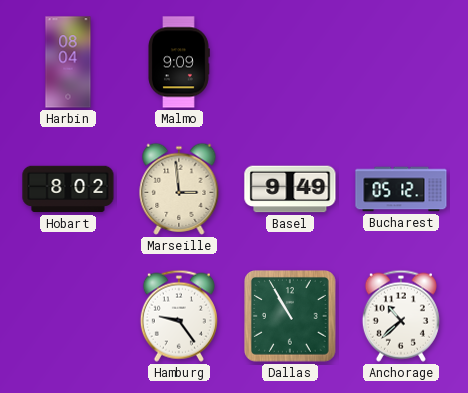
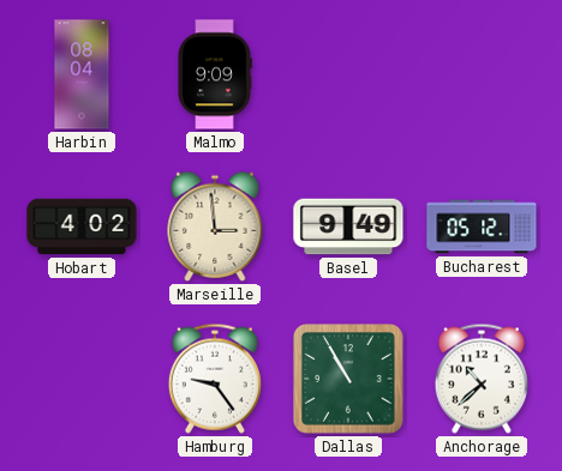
Hobart: 8:02 -> 4:02
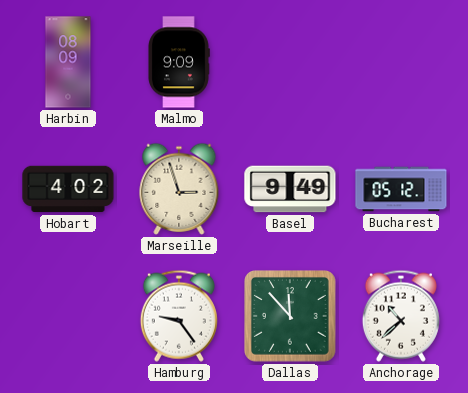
Harbin: 08:04 -> 08:09
Marseille: 2:59 -> 2:57
Dallas: 10:55 -> 11:53
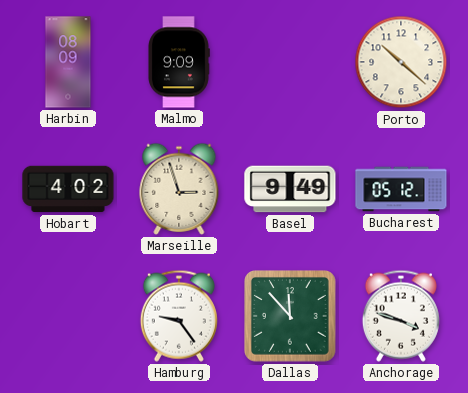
Porto: none -> 10:22
Anchorage: 10:38 -> 3:48
